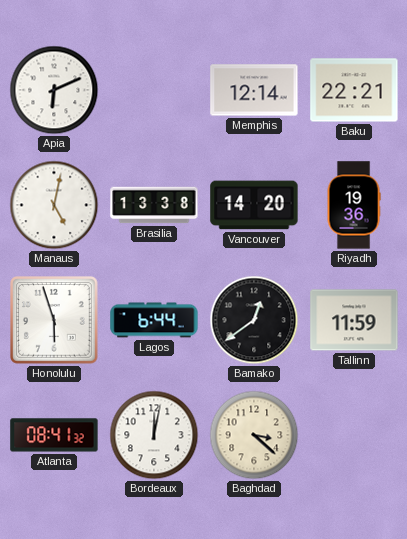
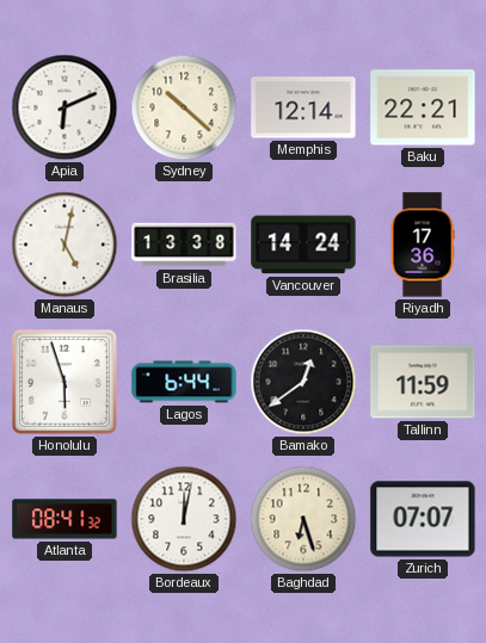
Sydney: none -> 10:22
Vancouver: 14:20 -> 14:24
Riyadh: 19:36 -> 17:36
Baghdad: 3:22 -> 6:27
Zurich: none -> 07:07
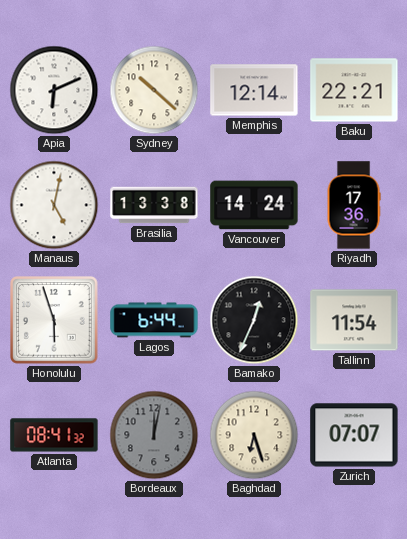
Bamako: 12:39 -> 12:34
Tallinn: 11:59 -> 11:54
Bordeaux dial: white -> grey
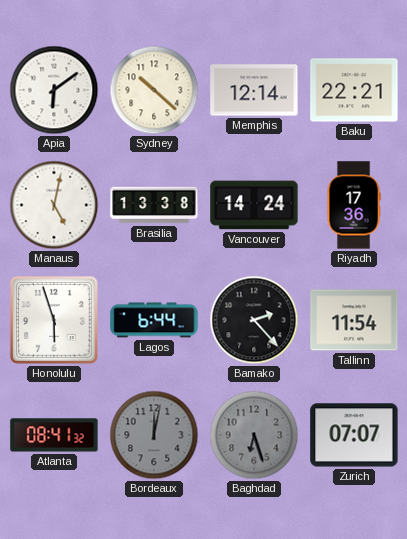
Apia: 6:11 -> 6:09
Bamako: 12:34 -> 2:23
Baghdad dial: cream -> grey
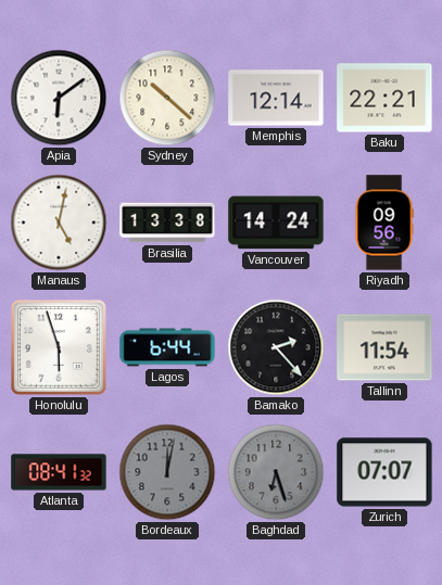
Riyadh: 17:36 -> 09:56
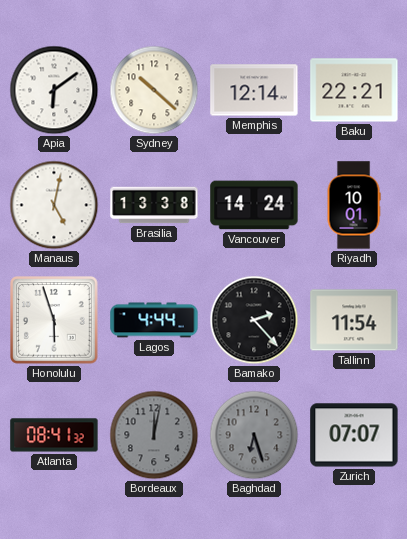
Riyadh: 09:56 -> 10:01
Lagos: 6:44 -> 4:44
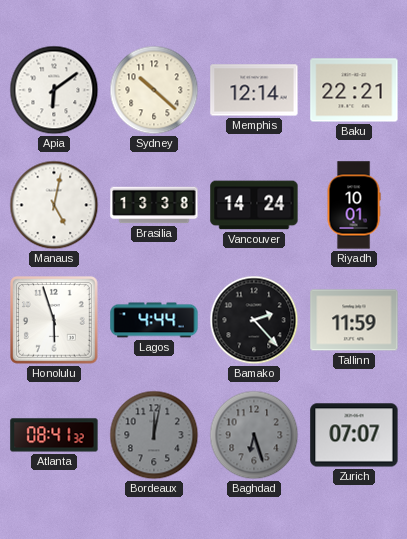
Tallinn: 11:54 -> 11:59
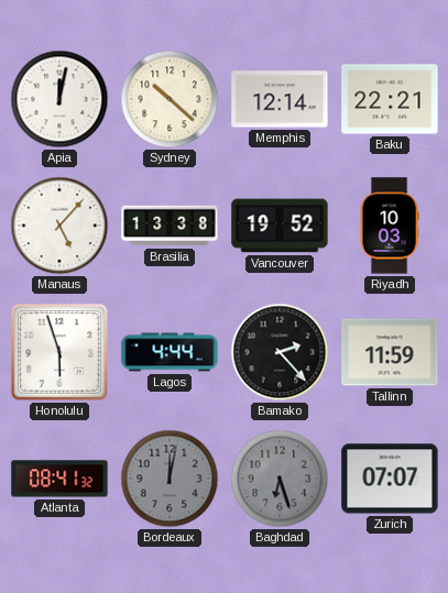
Apia: 6:09 -> 12:02
Manaus: 5:02 -> 5:07
Vancouver: 14:24 -> 19:52
Riyadh: 10:01 -> 10:03
